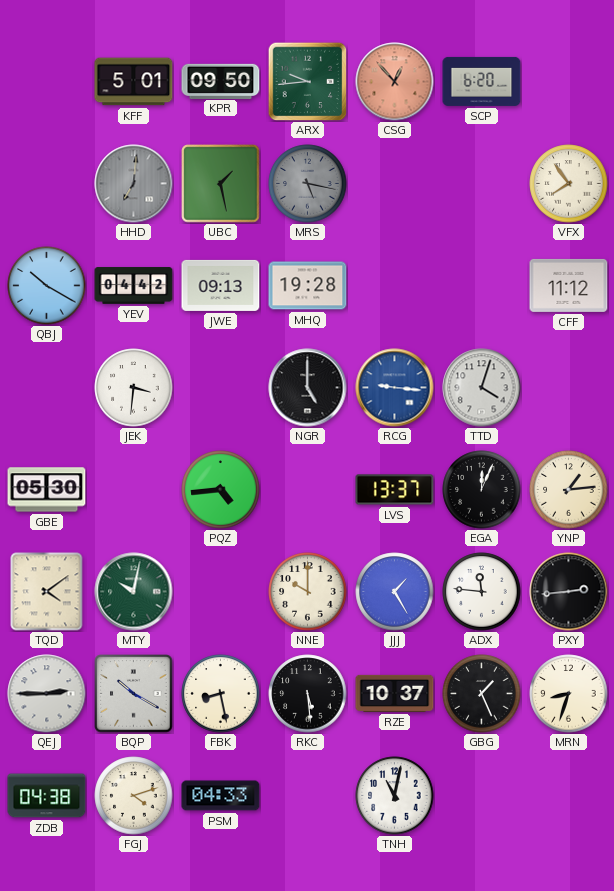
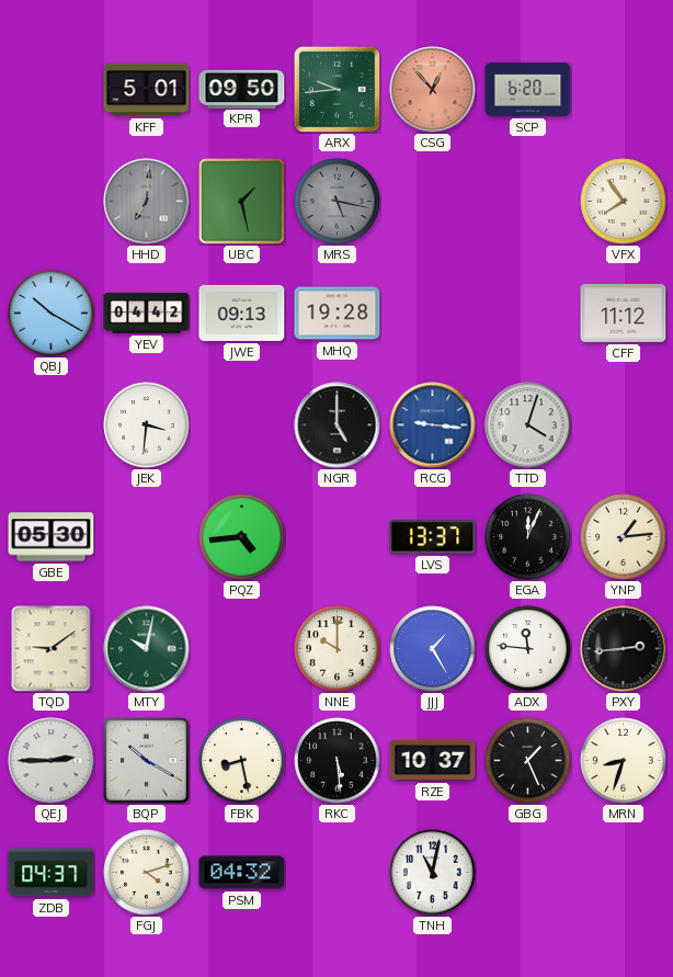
TQD: 4:09 -> 9:09
ZDB: 04:38 -> 04:37
PSM: 04:33 -> 04:32
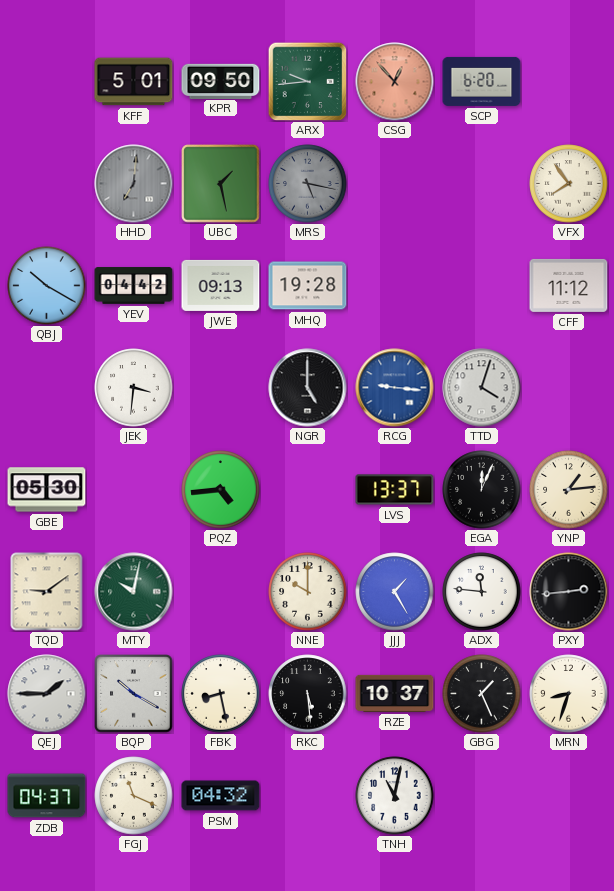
QEJ: 2:45 -> 1:45
FGJ: 4:12 -> 11:19
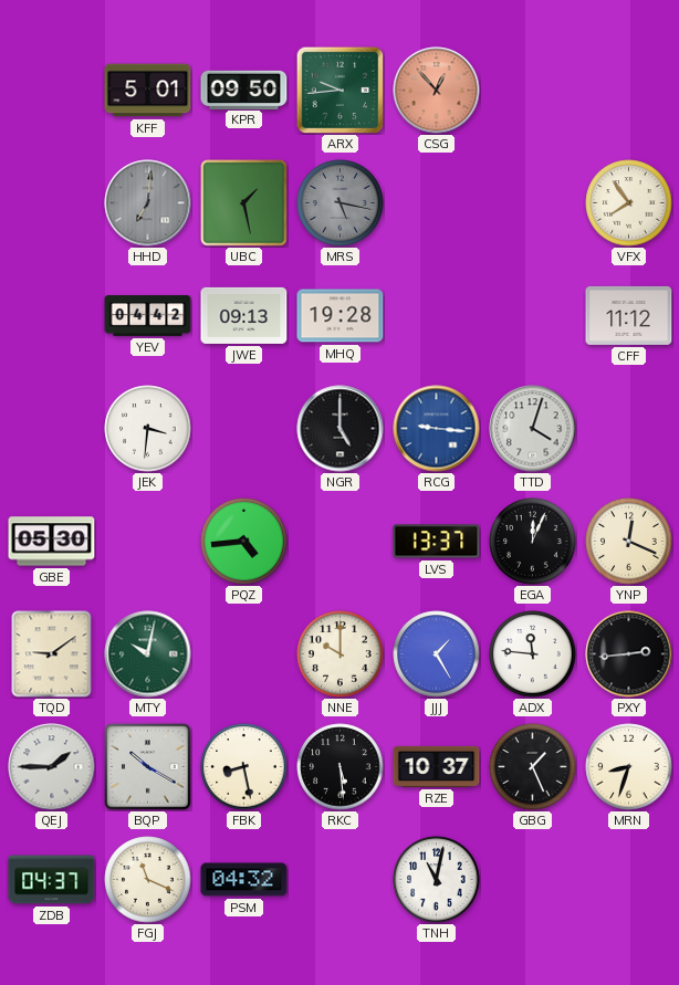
SCP: 6:20 -> none
QBJ: 10:20 -> none
YNP: 1:14 -> 12:19
